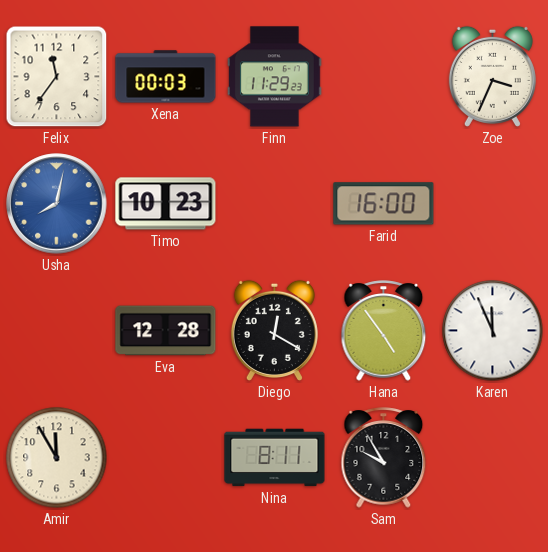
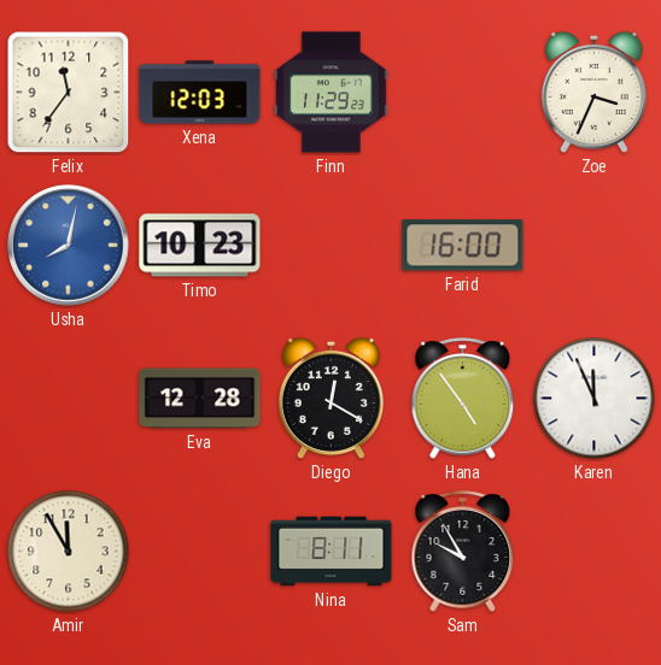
Xena: 00:03 -> 12:03
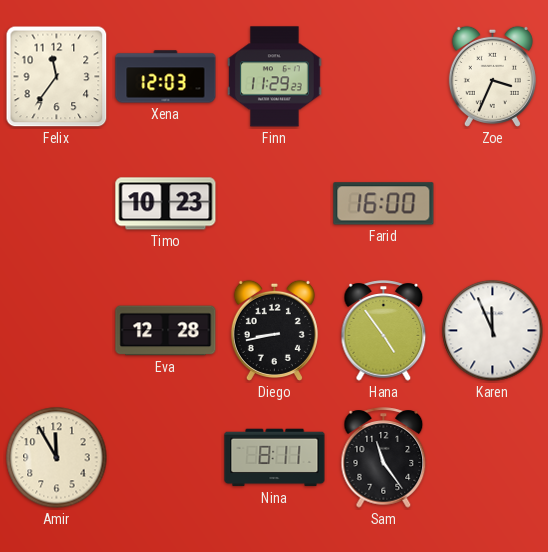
Usha: 8:02 -> none
Diego: 12:20 -> 8:43
Sam: 9:55 -> 11:24
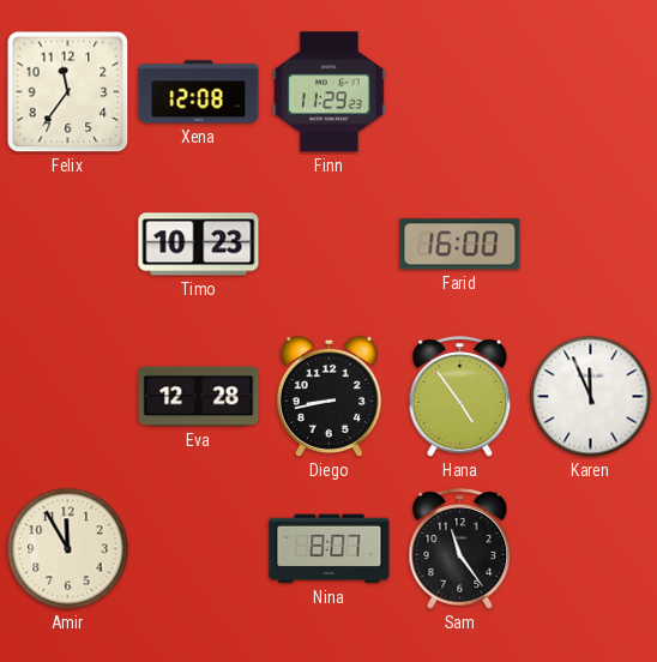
Xena: 12:03 -> 12:08
Zoe: 3:34 -> none
Nina: 8:11 -> 8:07
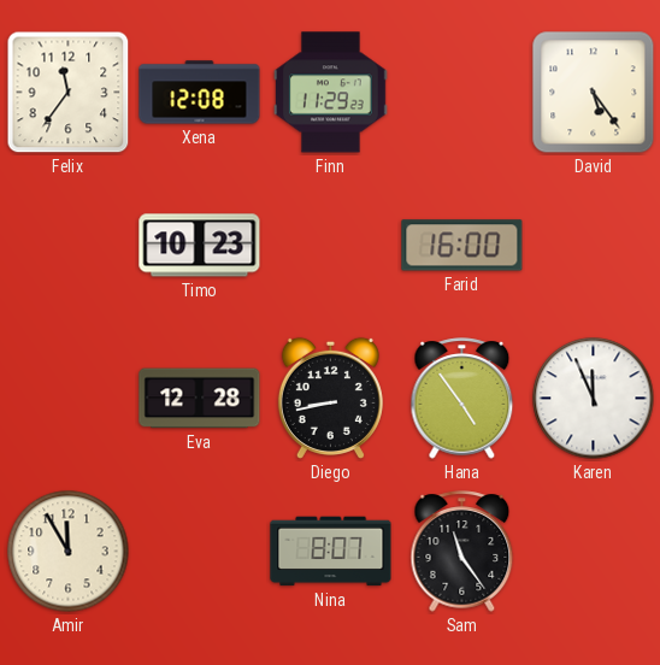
David: none -> 5:24
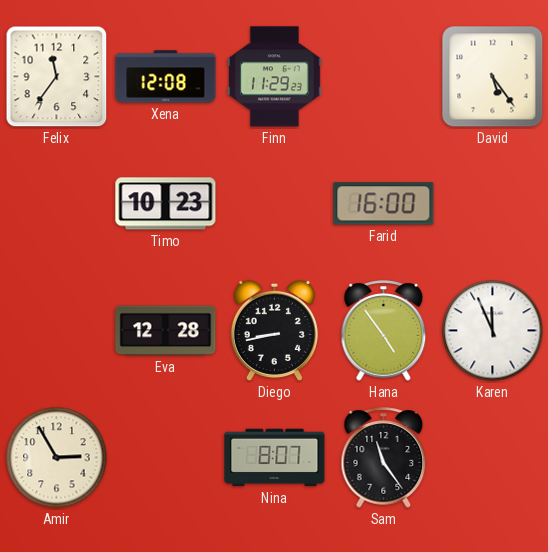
Amir: 11:55 -> 2:55
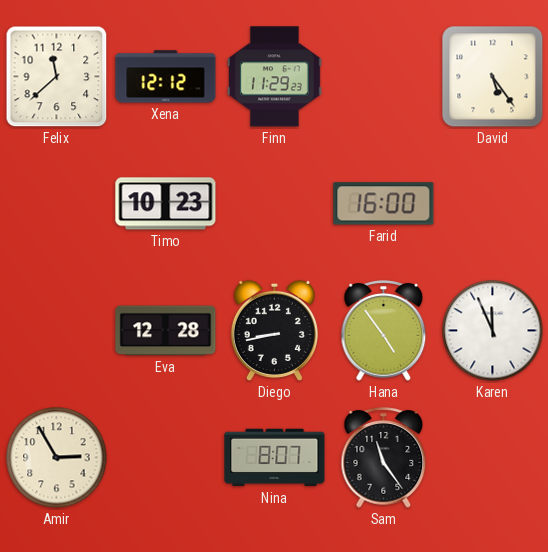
Felix: 11:36 -> 11:38
Xena: 12:08 -> 12:12
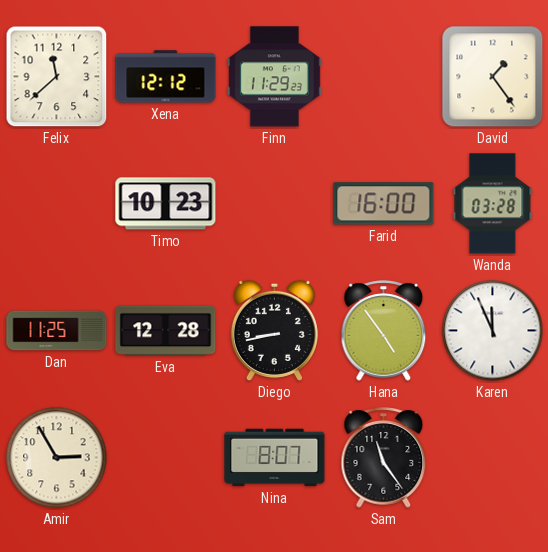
David: 5:24 -> 1:24
Wanda: none -> 03:28
Dan: none -> 11:25
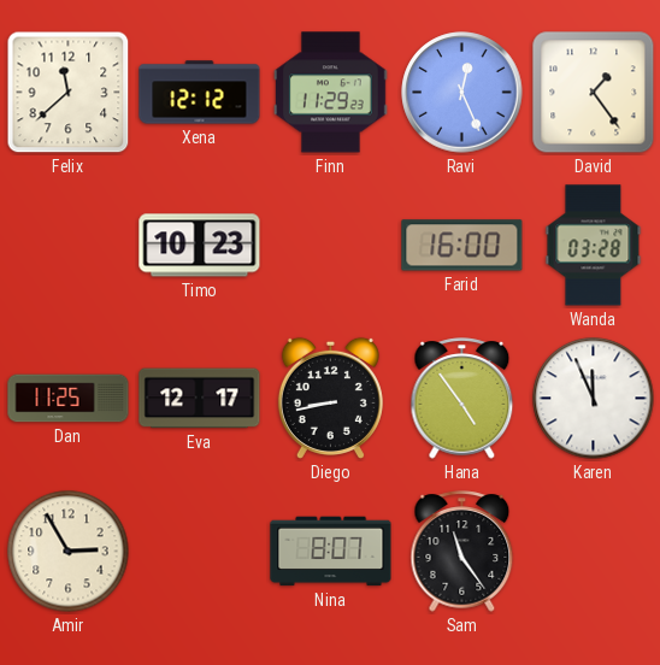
Ravi: none -> 12:26
Eva: 12:28 -> 12:17
